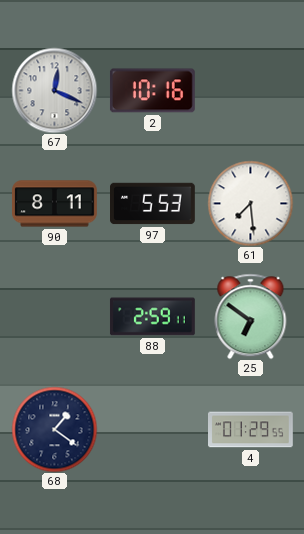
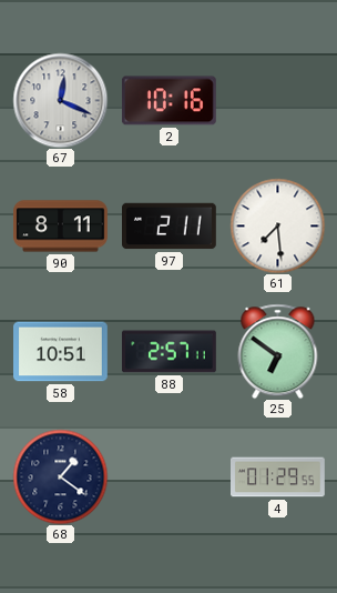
97: 5:53 -> 2:11
58: none -> 10:51
88: 2:59 -> 2:57
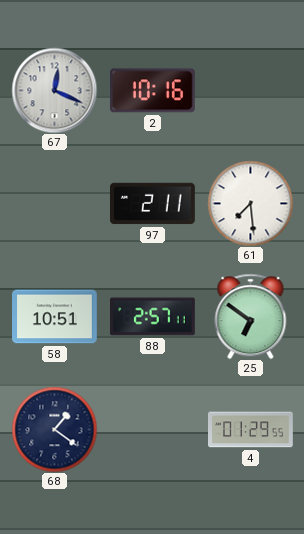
90: 8:11 -> none
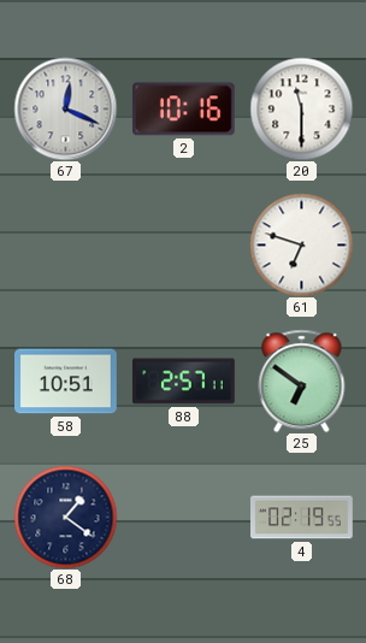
20: none -> 11:30
97: 2:11 -> none
61: 7:29 -> 6:48
4: 01:29 -> 02:19
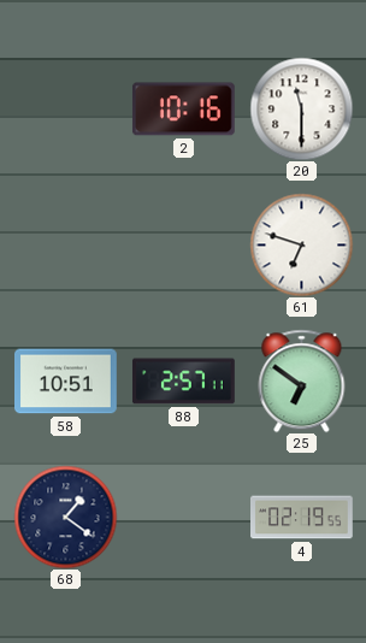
67: 12:19 -> none
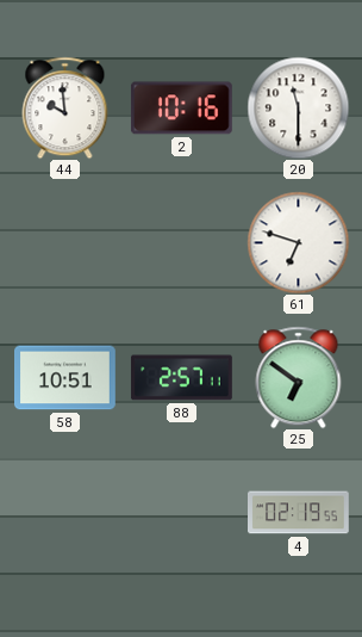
44: none -> 9:59
68: 1:21 -> none
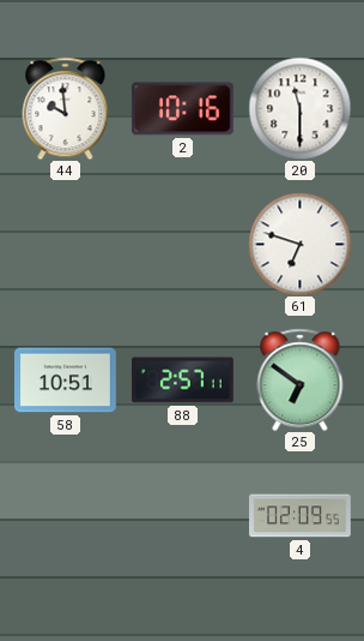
4: 02:19 -> 02:09
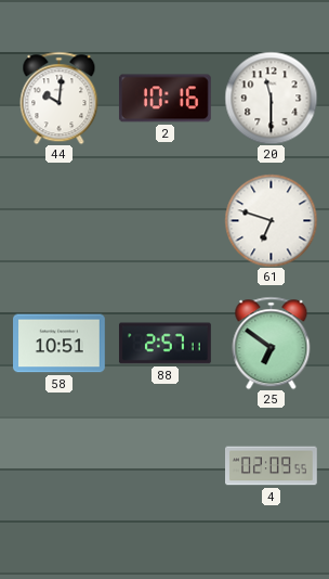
44: 9:59 -> 10:01
